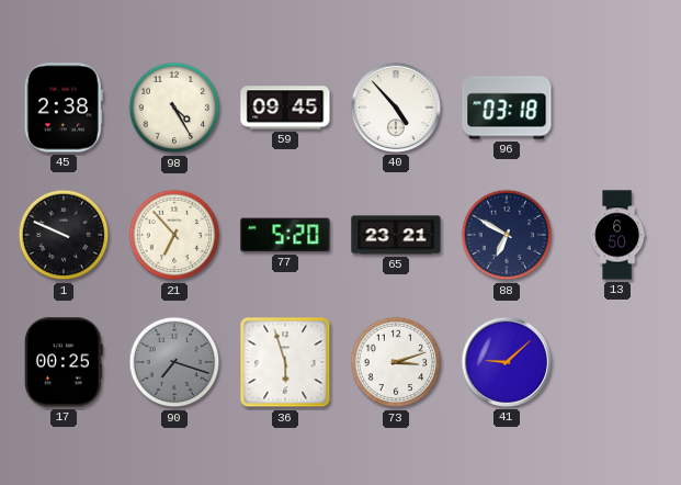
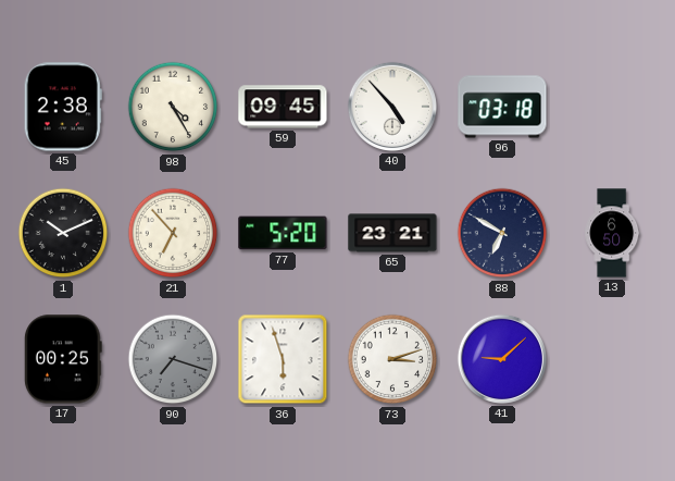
1: 9:49 -> 10:11
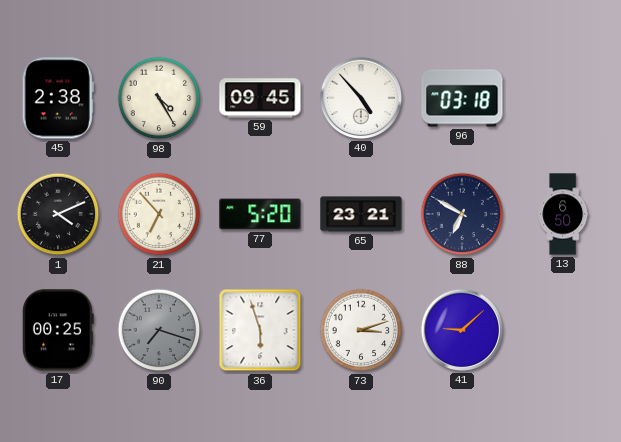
1: 10:11 -> 4:11
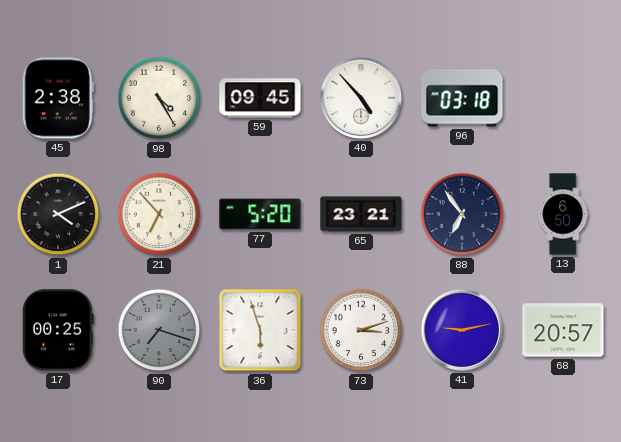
88: 6:50 -> 6:54
41: 9:08 -> 9:13
68: none -> 20:57
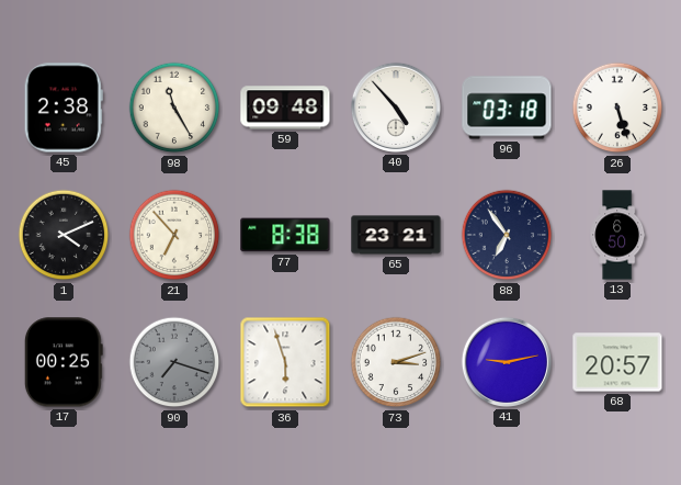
98: 4:25 -> 11:25
59: 09:45 -> 09:48
26: none -> 5:27
77: 5:20 -> 8:38
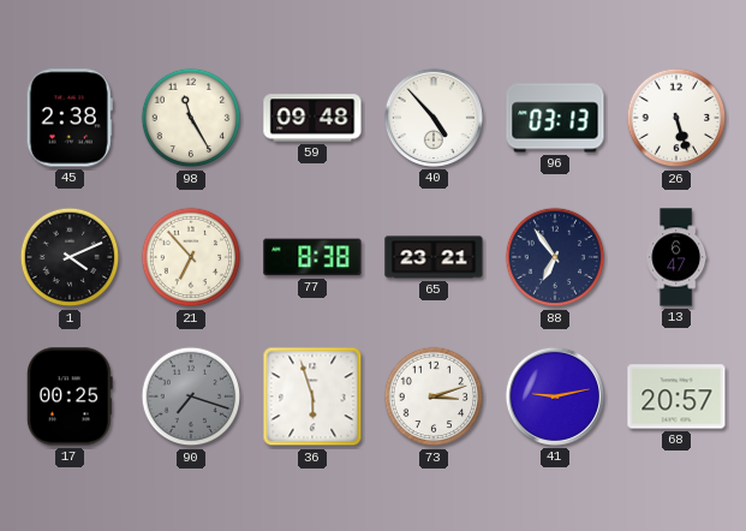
96: 03:18 -> 03:13
13: 6:50 -> 6:47
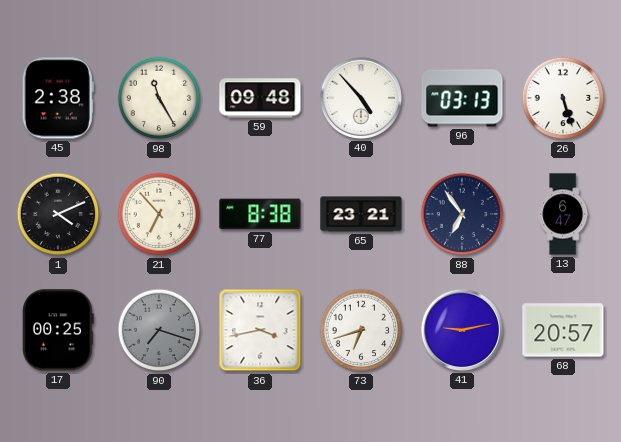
36: 5:57 -> 3:43
73: 3:12 -> 6:42
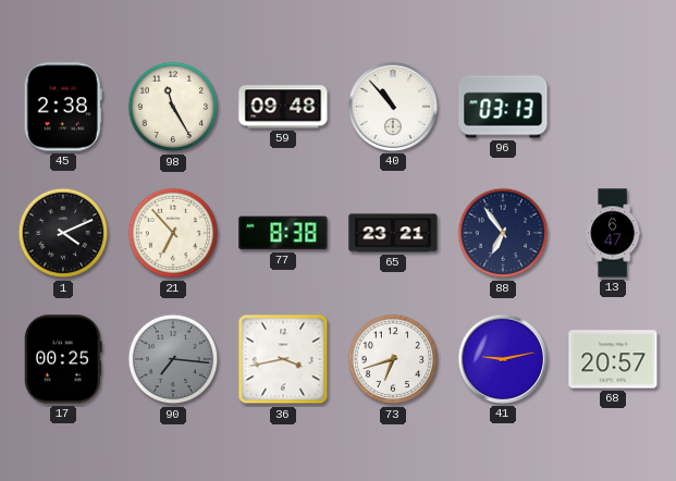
40: 4:53 -> 10:53
26: 5:27 -> none
90: 7:18 -> 7:16
